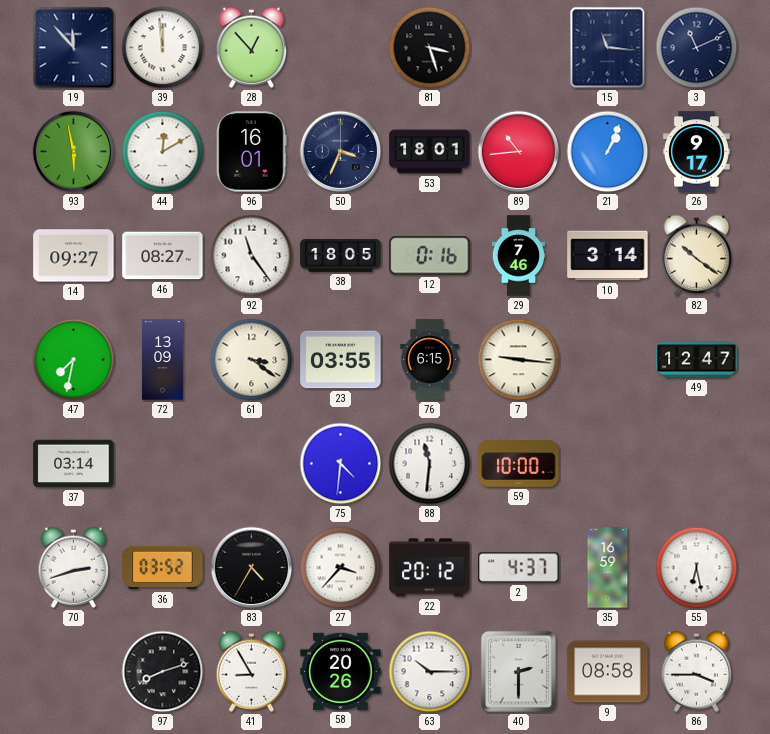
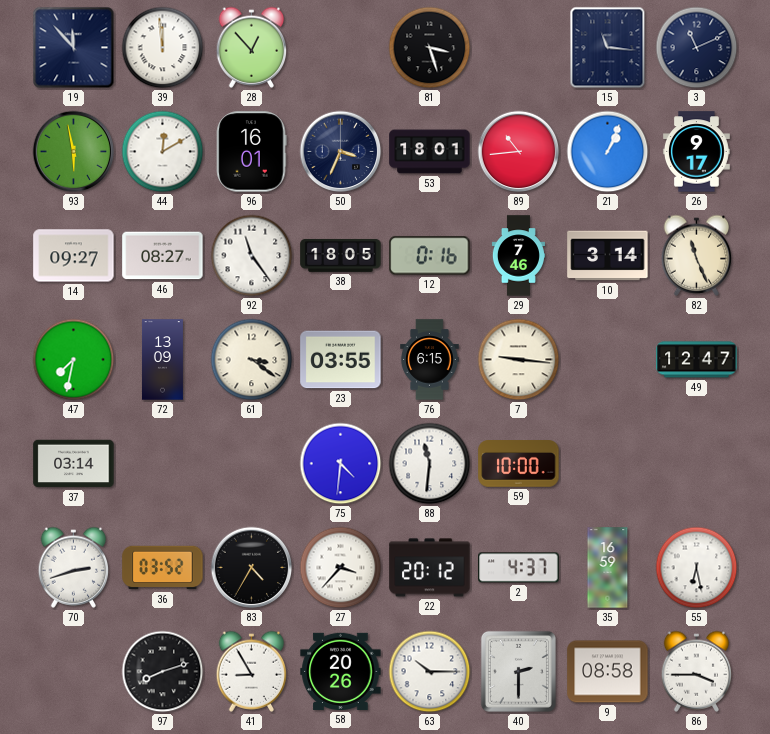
82: 10:21 -> 11:26
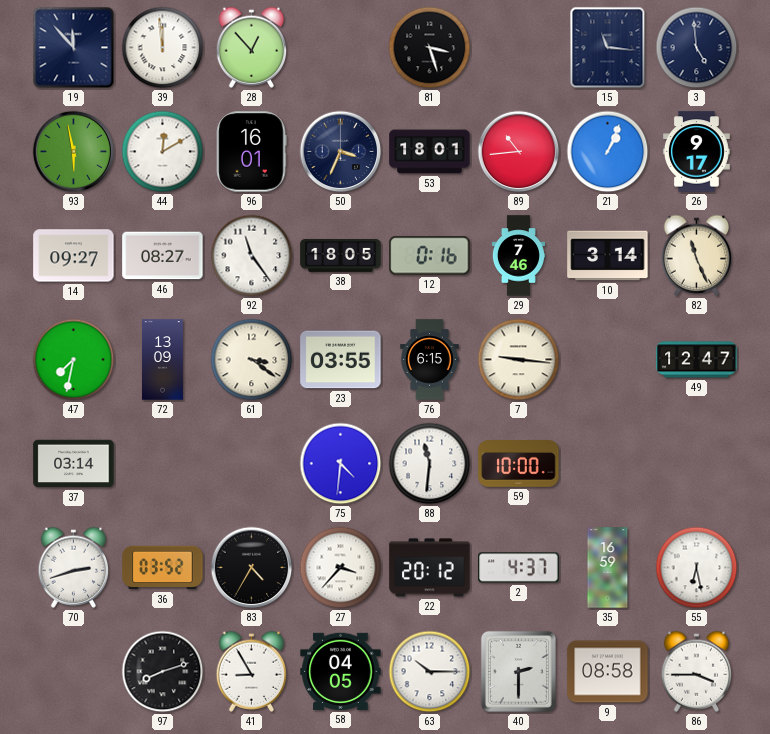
3: 11:11 -> 4:59
58: 20:26 -> 04:05
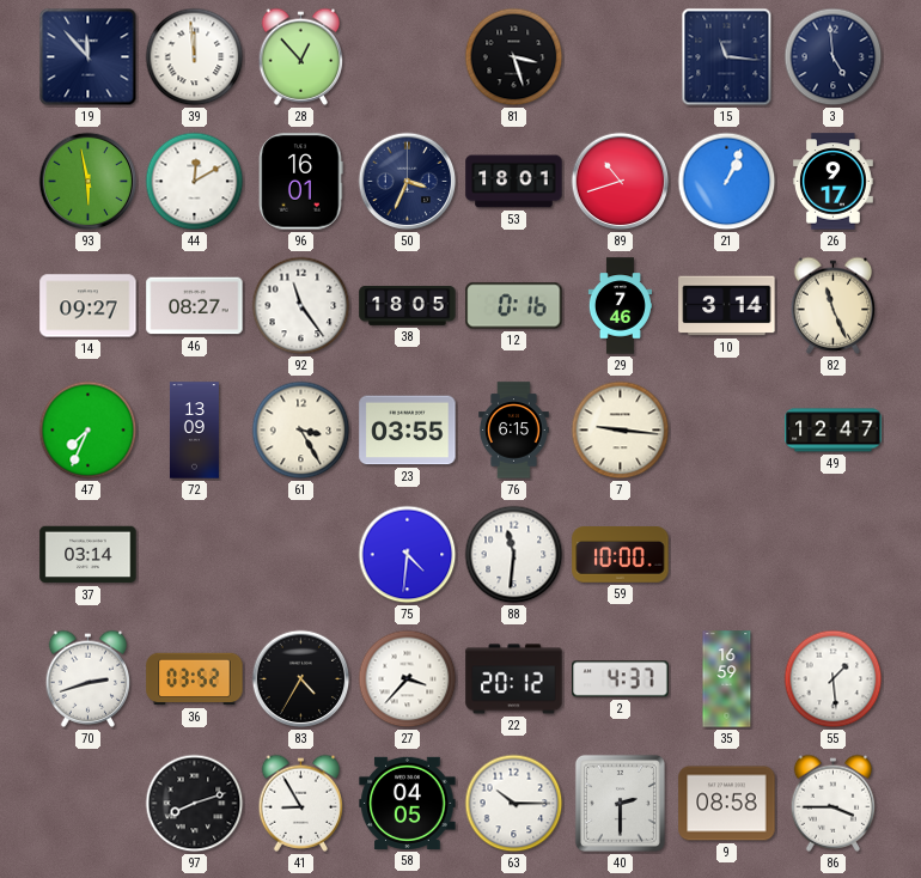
89: 10:44 -> 10:42
47: 7:32 -> 7:34
61: 3:21 -> 3:25
55: 6:28 -> 1:29
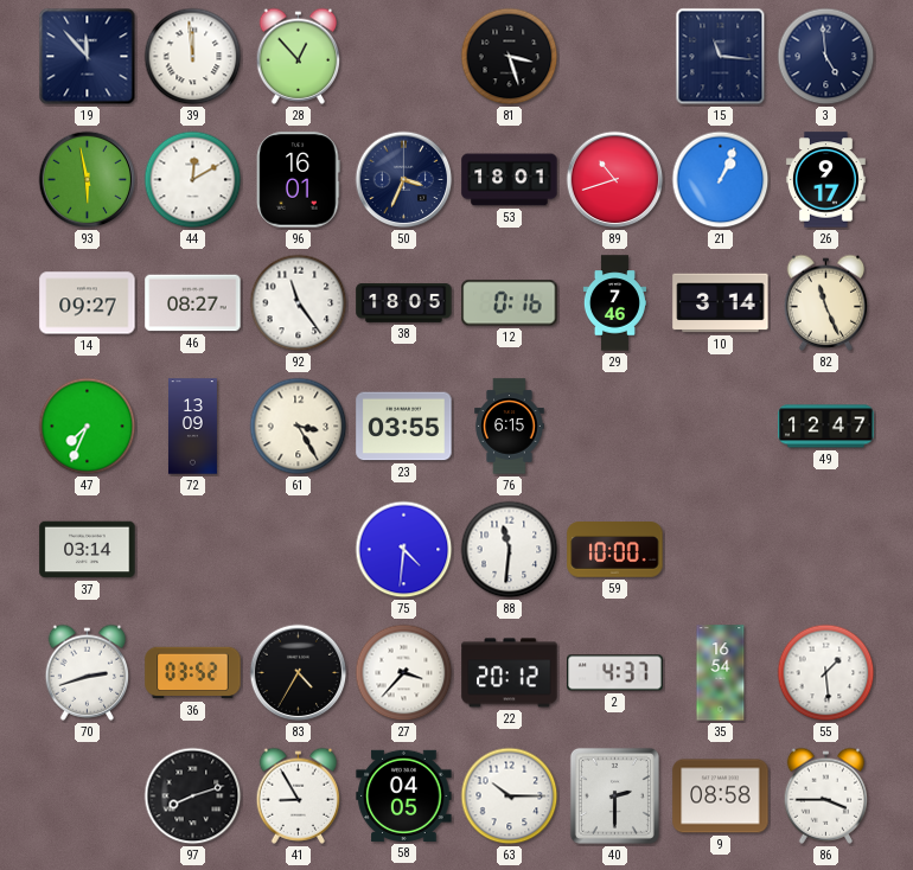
7: 9:16 -> none
35: 16:59 -> 16:54
